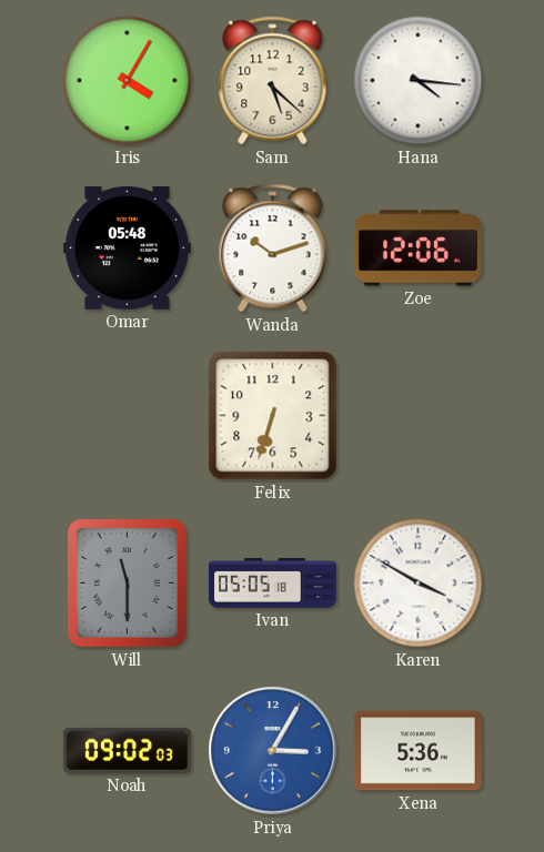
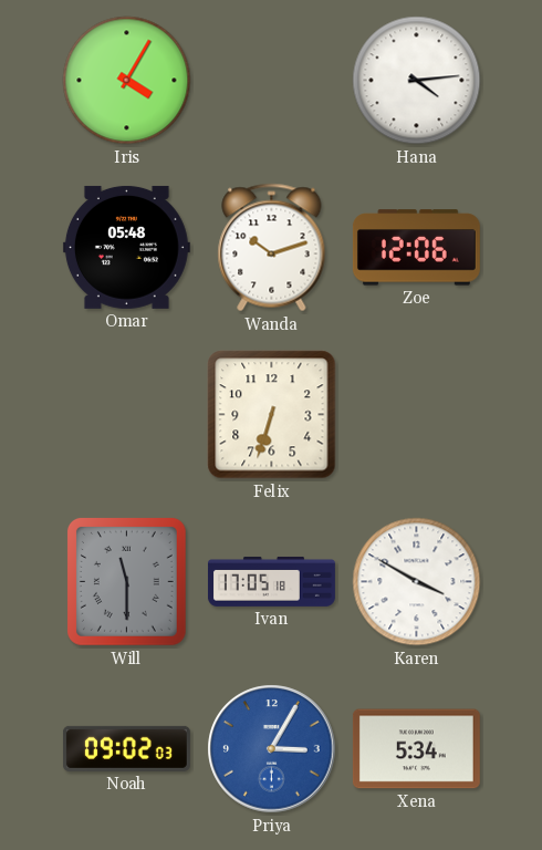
Sam: 5:22 -> none
Hana: 4:16 -> 4:14
Ivan: 05:05 -> 17:05
Xena: 5:36 -> 5:34
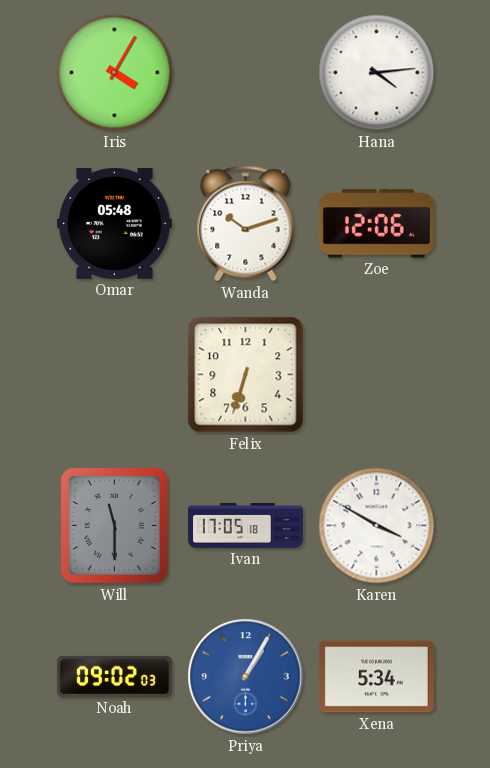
Priya: 3:05 -> 1:05
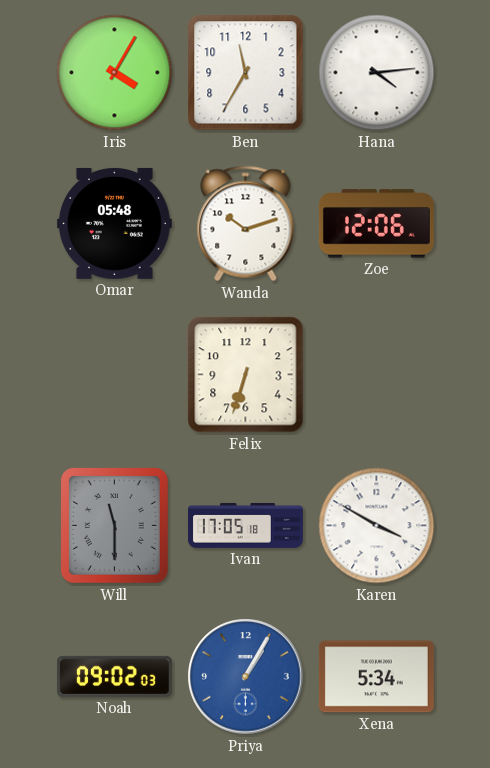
Ben: none -> 11:35
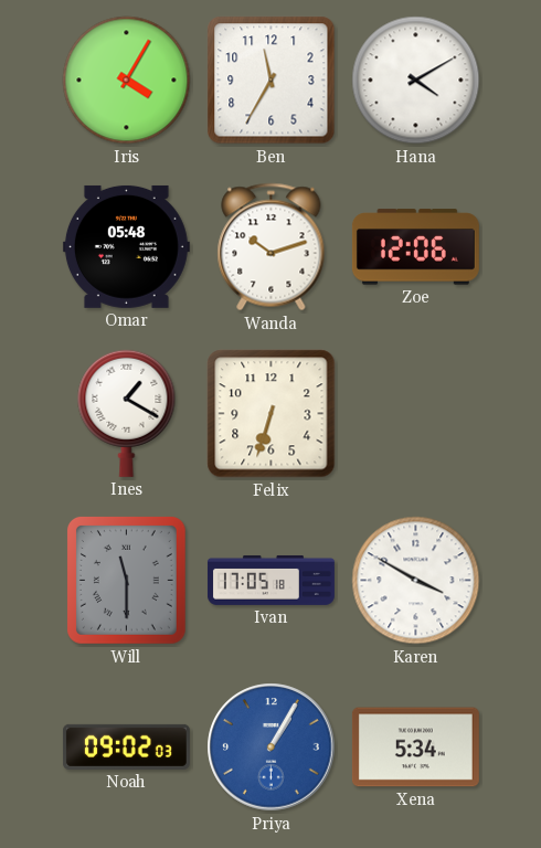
Hana: 4:14 -> 4:10
Ines: none -> 1:20
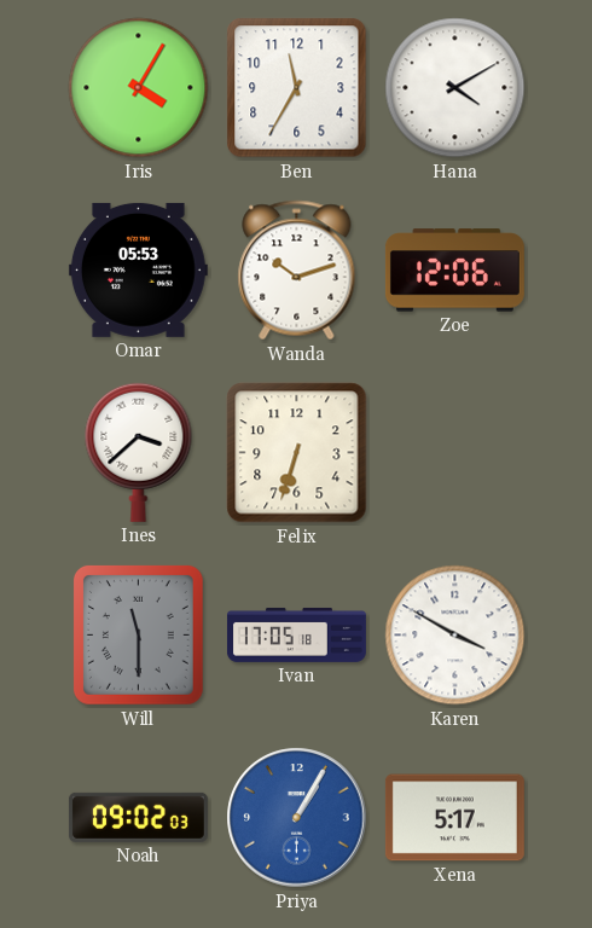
Omar: 05:48 -> 05:53
Ines: 1:20 -> 3:38
Xena: 5:34 -> 5:17
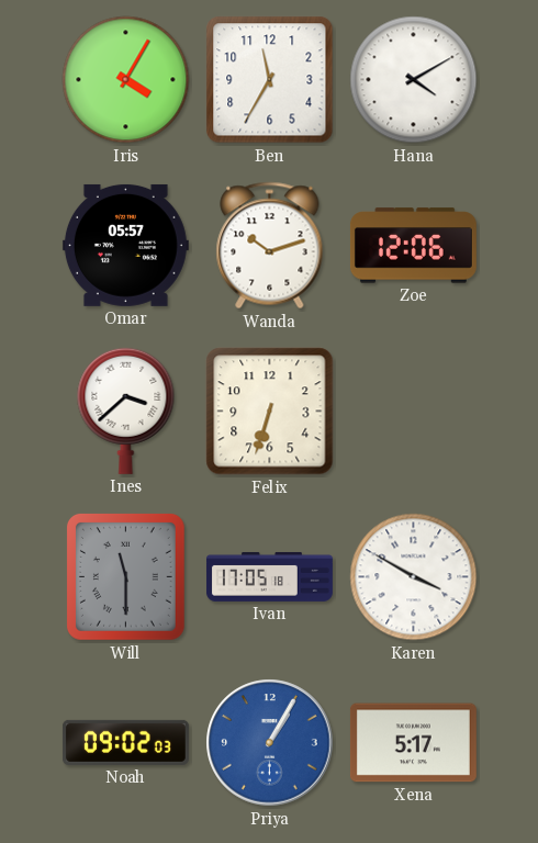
Omar: 05:53 -> 05:57
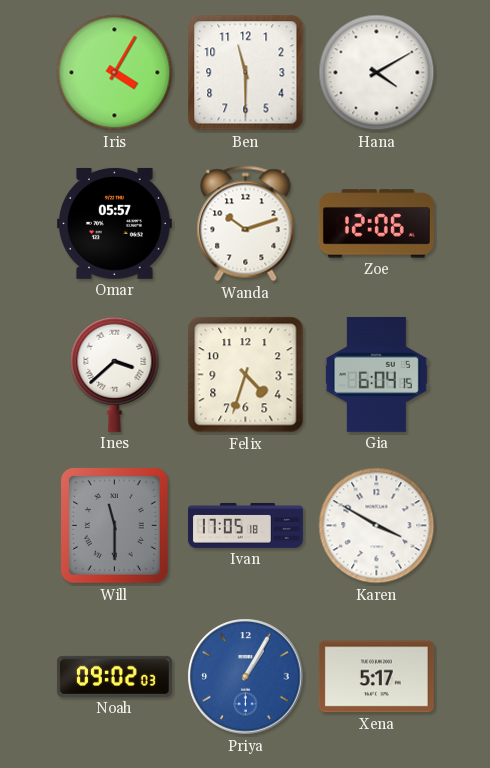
Ben: 11:35 -> 11:30
Felix: 6:33 -> 4:33
Gia: none -> 6:04
